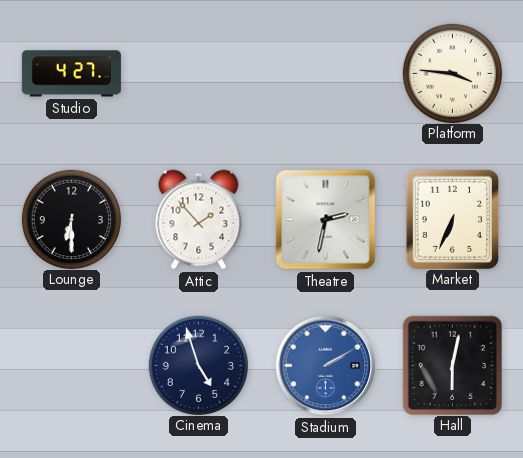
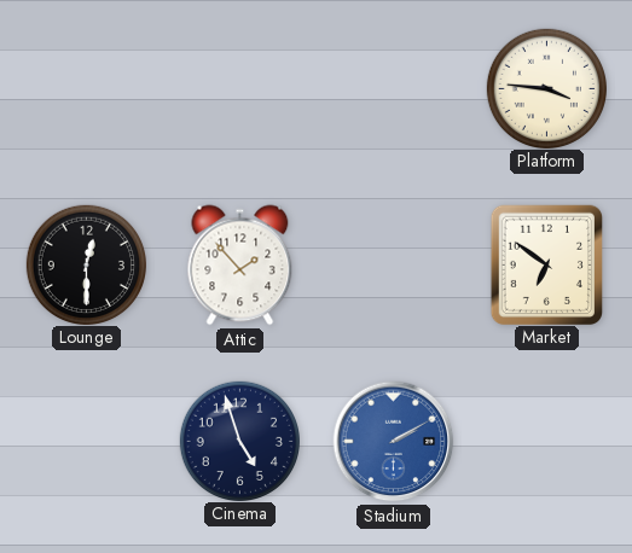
Studio: 4:27 -> none
Lounge: 6:30 -> 12:30
Theatre: 2:32 -> none
Market: 6:34 -> 6:51
Hall: 6:02 -> none
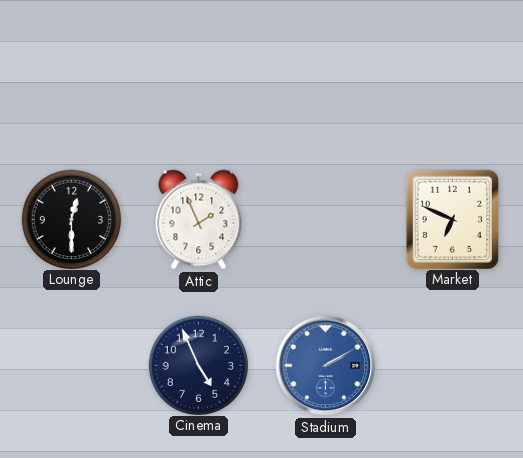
Platform: 3:46 -> none
Attic: 1:53 -> 1:56
Market: 6:51 -> 6:49
Cinema: 4:57 -> 4:56
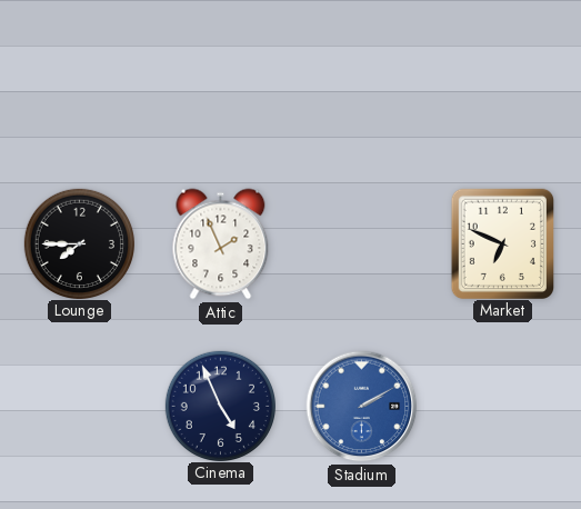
Lounge: 12:30 -> 7:45
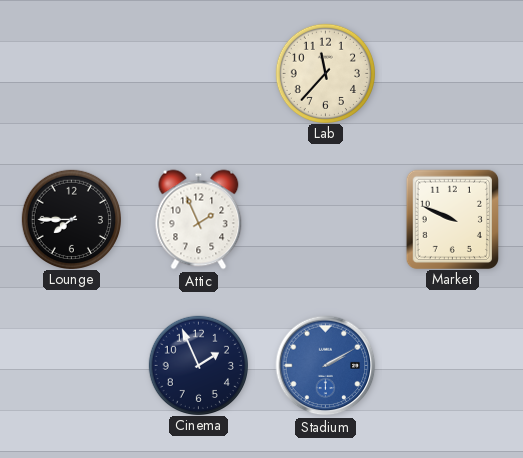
Lab: none -> 11:37
Market: 6:49 -> 9:49
Cinema: 4:56 -> 1:56
